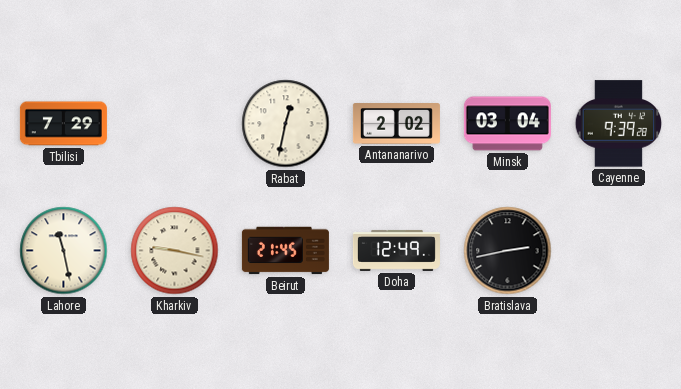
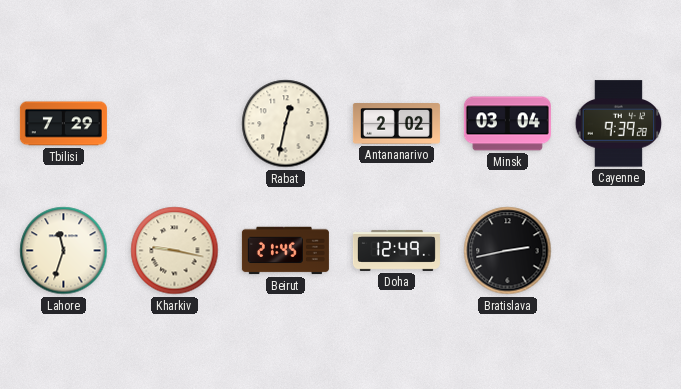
Lahore: 11:28 -> 11:33
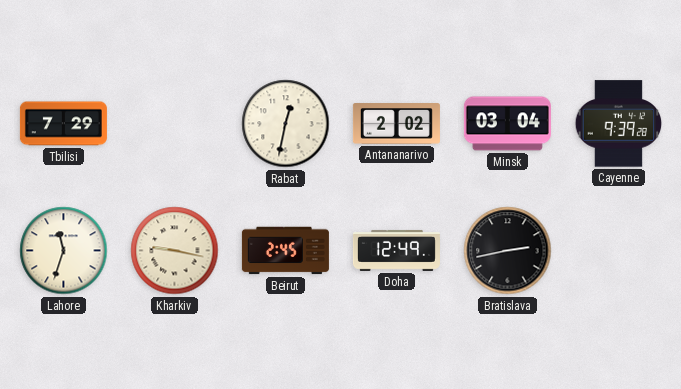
Beirut: 21:45 -> 2:45
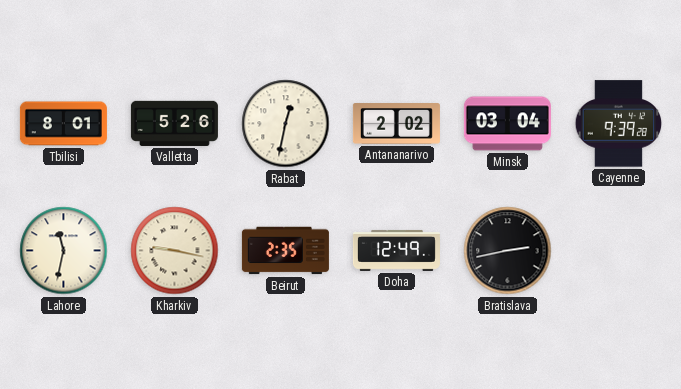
Tbilisi: 7:29 -> 8:01
Valletta: none -> 5:26
Lahore: 11:33 -> 11:32
Beirut: 2:45 -> 2:35
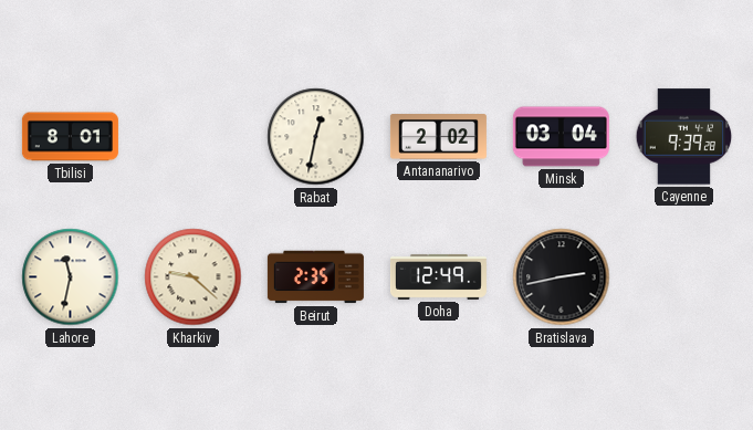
Valletta: 5:26 -> none
Kharkiv: 9:17 -> 9:22
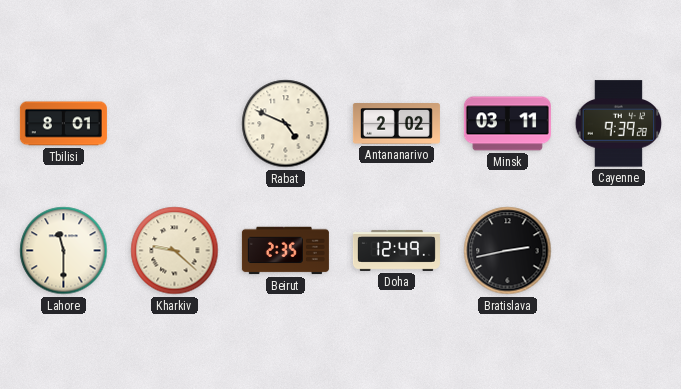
Rabat: 12:32 -> 4:49
Minsk: 03:04 -> 03:11
Lahore: 11:32 -> 11:30
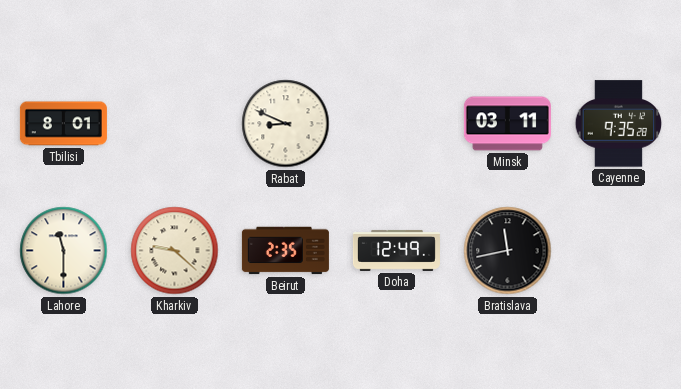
Rabat: 4:49 -> 8:49
Antananarivo: 2:02 -> none
Cayenne: 9:39 -> 9:35
Bratislava: 2:43 -> 11:43
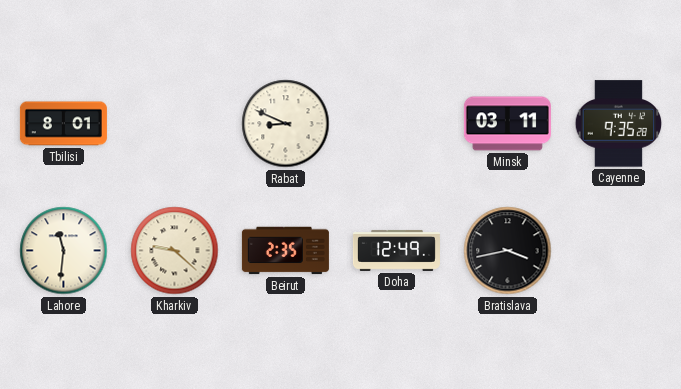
Lahore: 11:30 -> 11:31
Bratislava: 11:43 -> 3:43
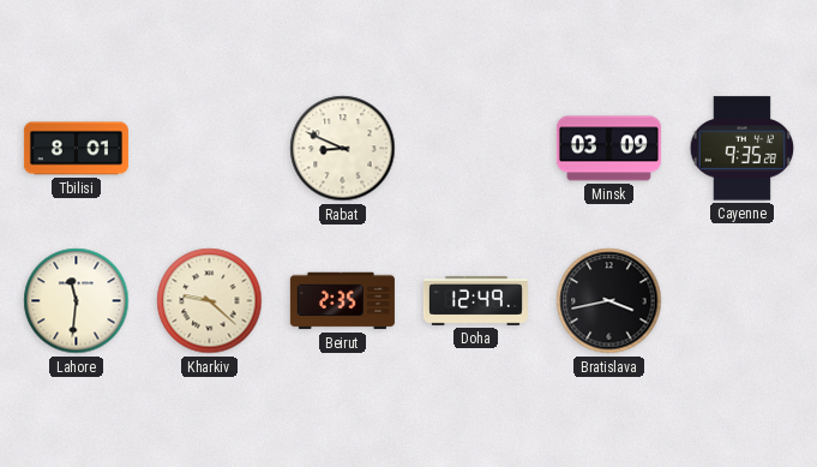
Minsk: 03:11 -> 03:09
